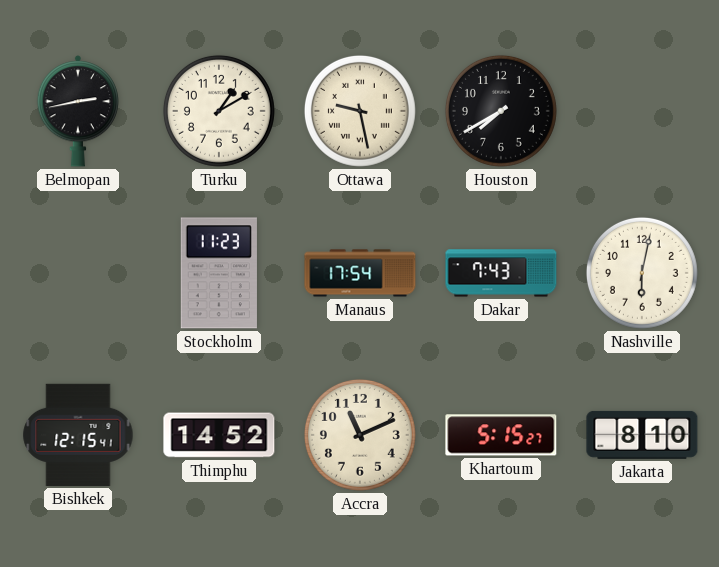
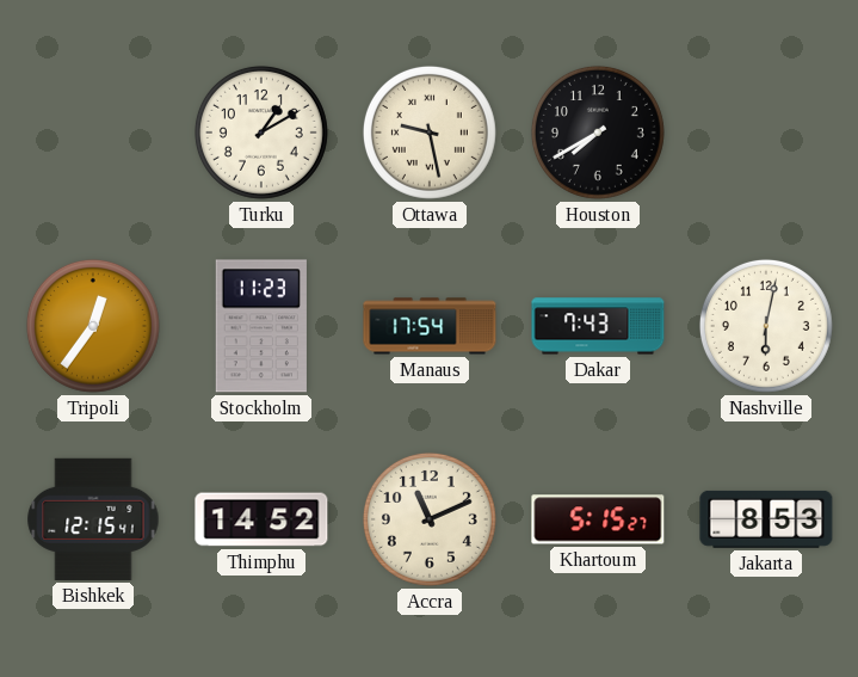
Belmopan: 2:43 -> none
Tripoli: none -> 12:36
Jakarta: 8:10 -> 8:53
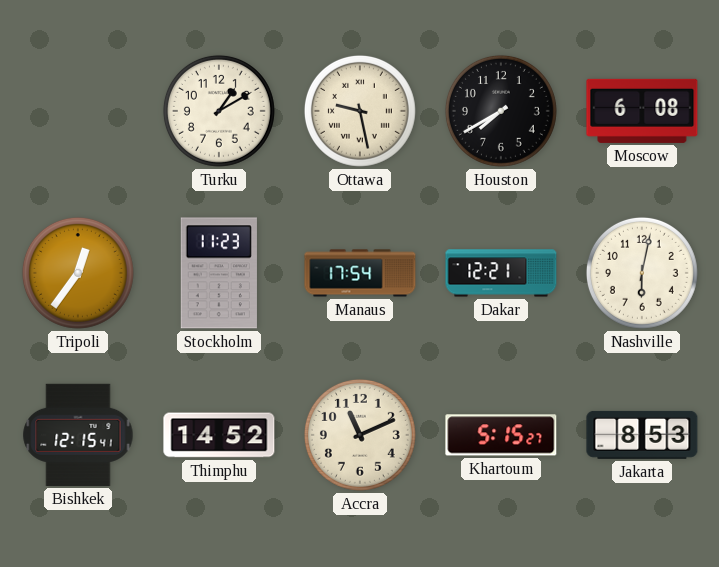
Moscow: none -> 6:08
Dakar: 7:43 -> 12:21
